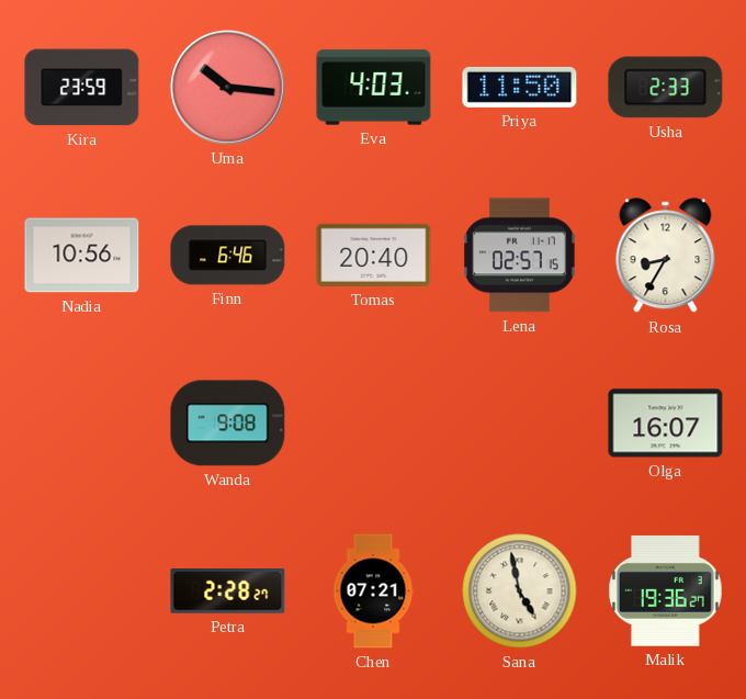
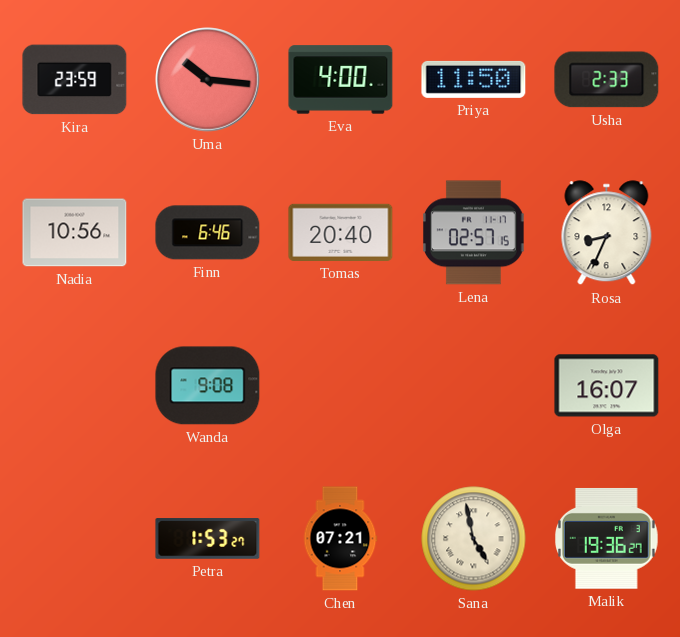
Eva: 4:03 -> 4:00
Rosa: 8:35 -> 8:34
Petra: 2:28 -> 1:53
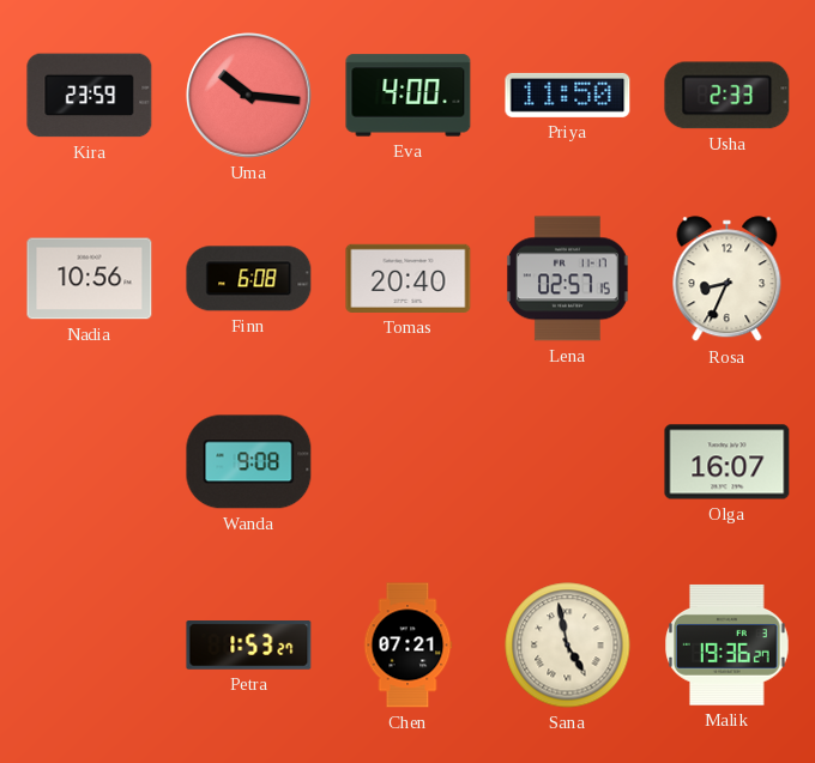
Finn: 6:46 -> 6:08
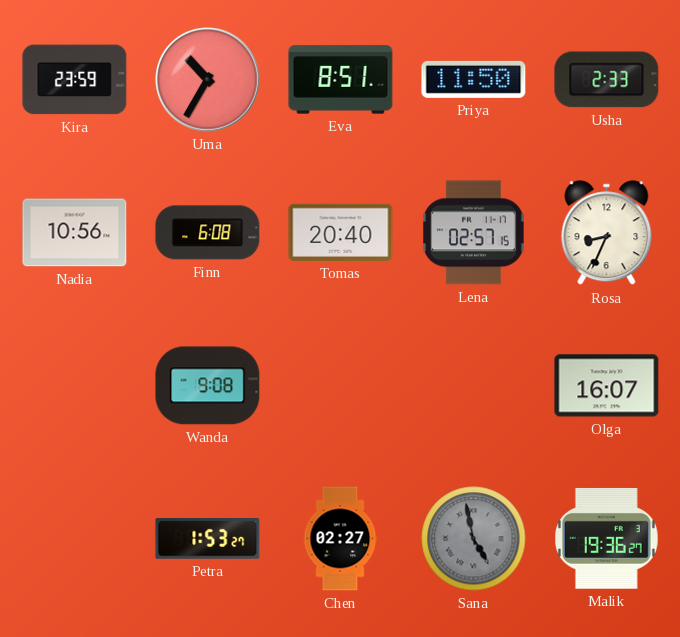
Uma: 10:16 -> 10:35
Eva: 4:00 -> 8:51
Chen: 07:21 -> 02:27
Sana dial: cream -> grey
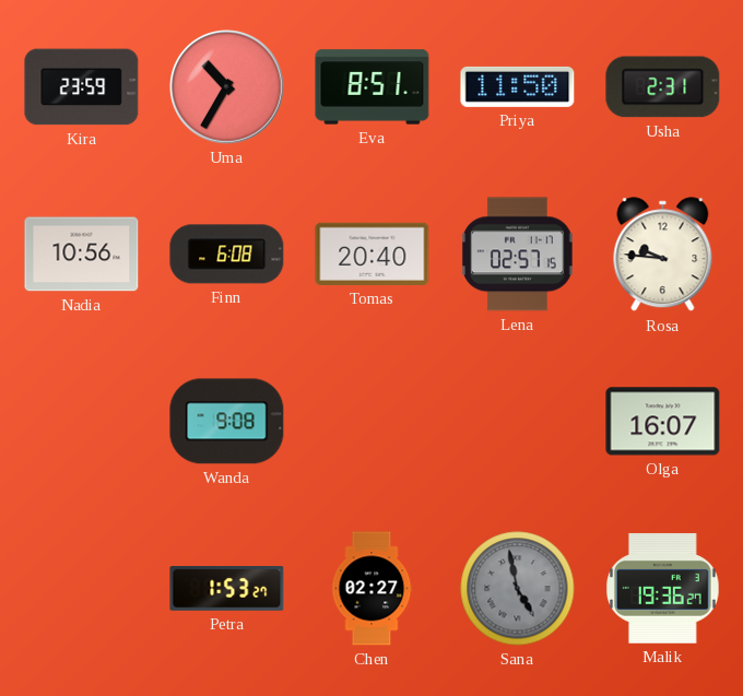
Usha: 2:33 -> 2:31
Rosa: 8:34 -> 9:46
